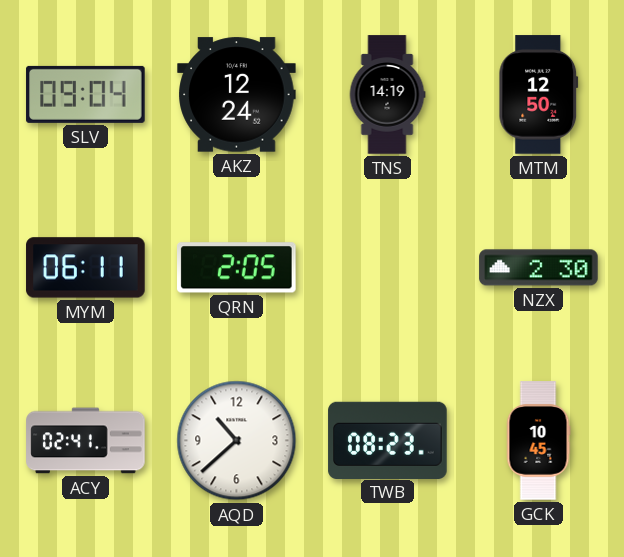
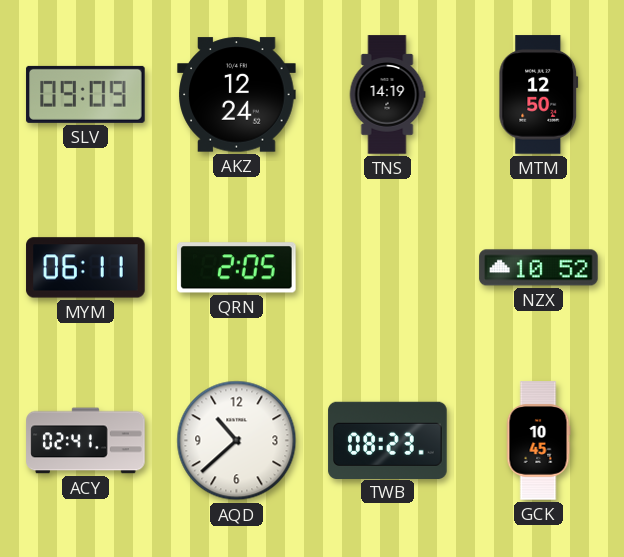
SLV: 09:04 -> 09:09
NZX: 2:30 -> 10:52
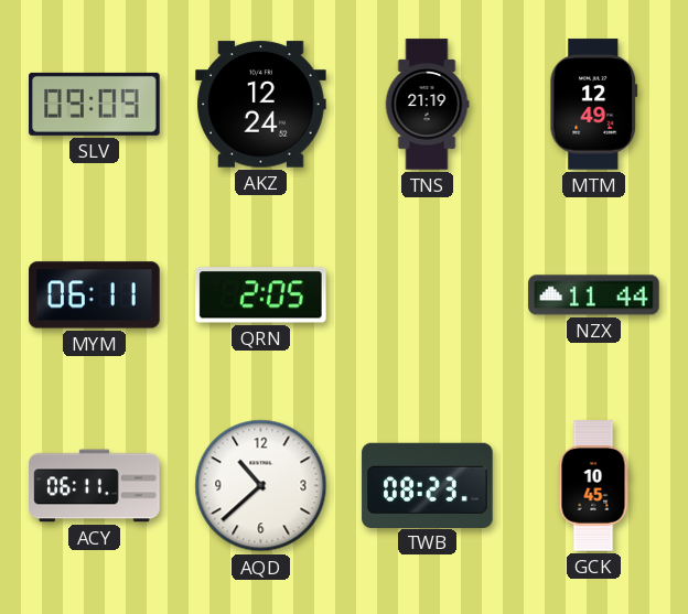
TNS: 14:19 -> 21:19
MTM: 12:50 -> 12:49
NZX: 10:52 -> 11:44
ACY: 02:41 -> 06:11
